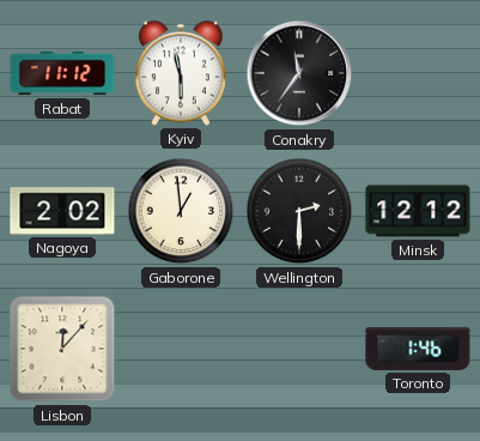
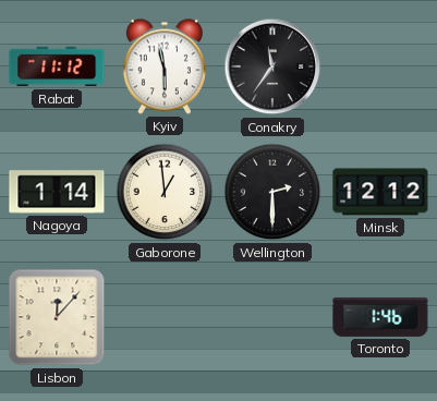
Nagoya: 2:02 -> 1:14
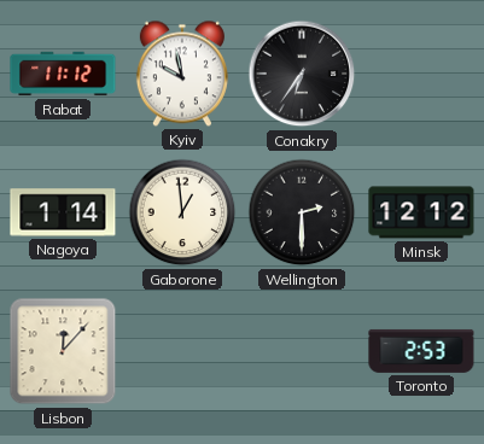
Kyiv: 5:58 -> 9:58
Conakry: 11:36 -> 6:36
Toronto: 1:46 -> 2:53
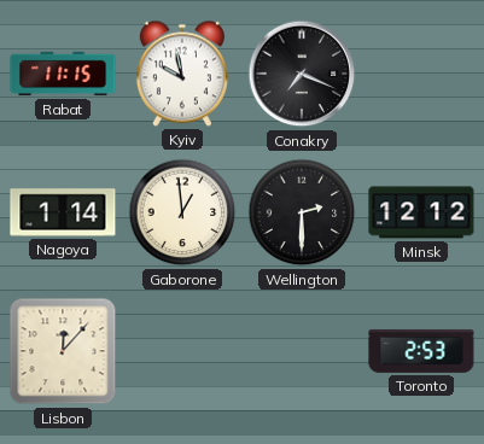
Rabat: 11:12 -> 11:15
Conakry: 6:36 -> 7:19
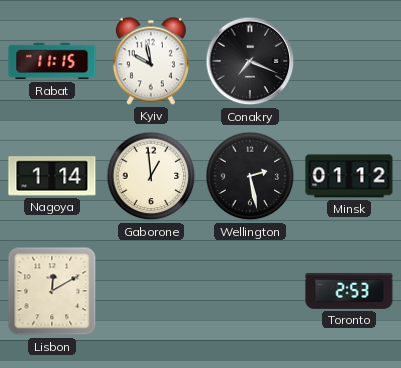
Wellington: 2:30 -> 2:28
Minsk: 12:12 -> 01:12
Lisbon: 12:07 -> 12:10
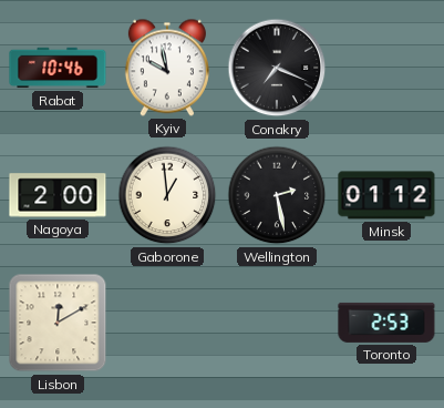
Rabat: 11:15 -> 10:46
Nagoya: 1:14 -> 2:00
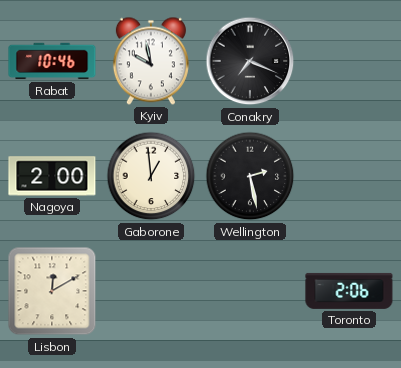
Minsk: 01:12 -> none
Toronto: 2:53 -> 2:06
